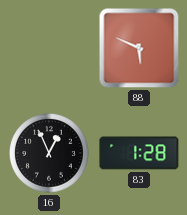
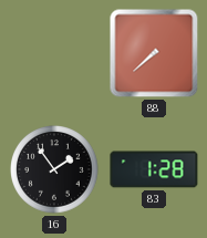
88: 5:49 -> 7:38
16: 12:56 -> 1:54
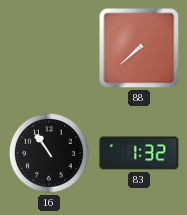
16: 1:54 -> 10:54
83: 1:28 -> 1:32
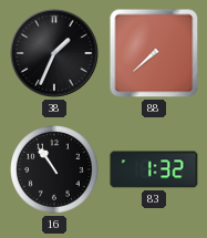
38: none -> 1:34
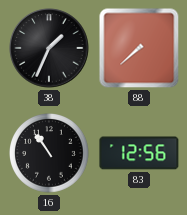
83: 1:32 -> 12:56
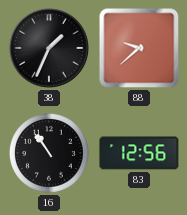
88: 7:38 -> 9:38
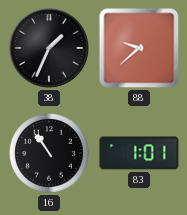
83: 12:56 -> 1:01
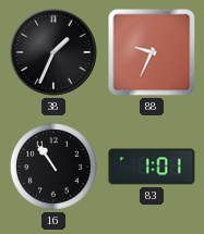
88: 9:38 -> 9:34
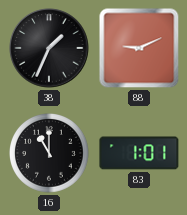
88: 9:34 -> 9:11
16: 10:54 -> 11:00
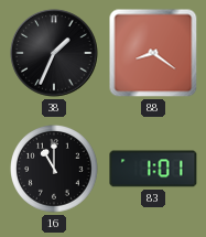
88: 9:11 -> 8:21
